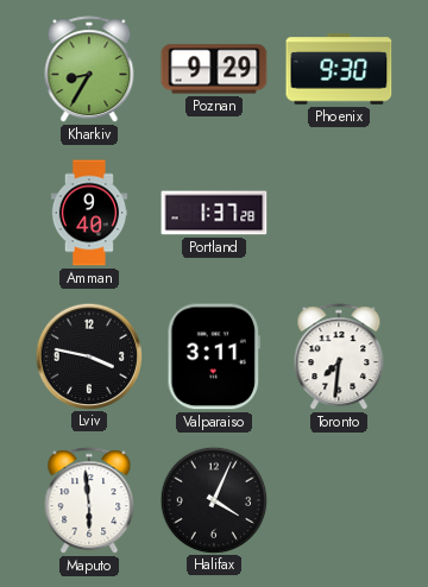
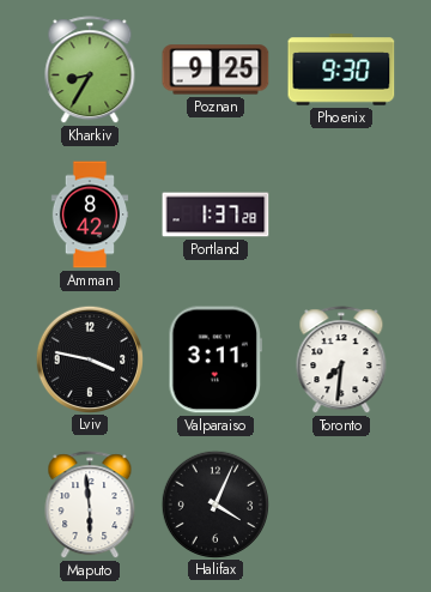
Poznan: 9:29 -> 9:25
Amman: 9:40 -> 8:42
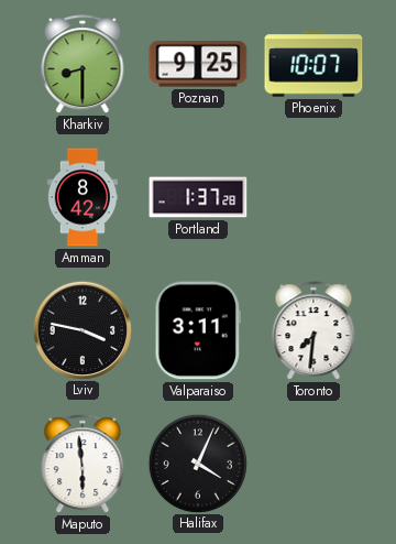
Kharkiv: 8:35 -> 8:30
Phoenix: 9:30 -> 10:07
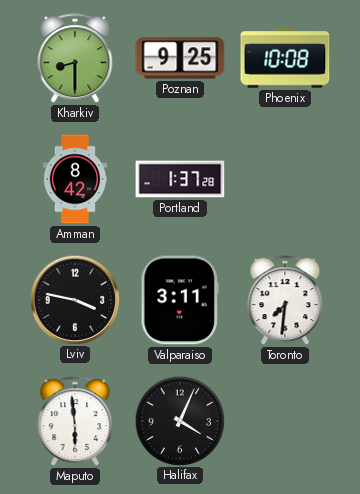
Phoenix: 10:07 -> 10:08
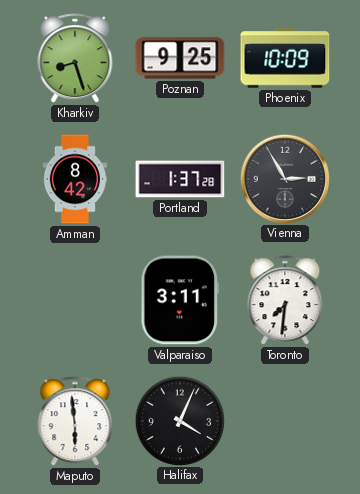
Kharkiv: 8:30 -> 8:27
Phoenix: 10:08 -> 10:09
Vienna: none -> 2:55
Lviv: 3:47 -> none
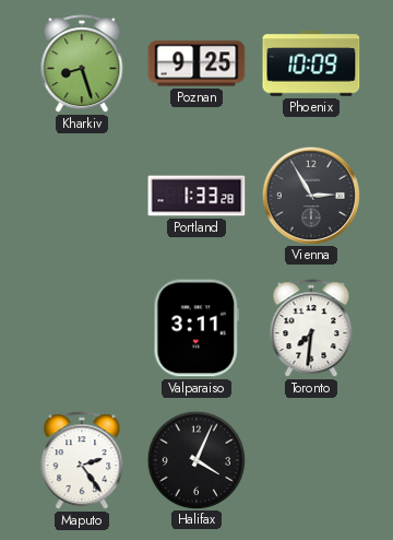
Amman: 8:42 -> none
Portland: 1:37 -> 1:33
Maputo: 5:59 -> 2:24
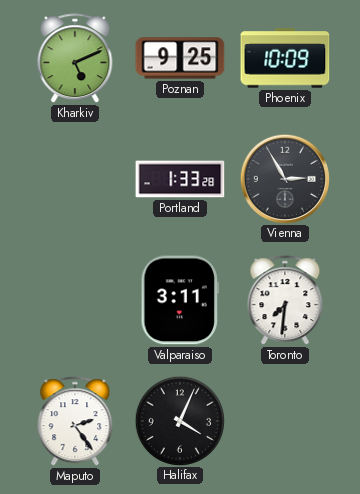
Kharkiv: 8:27 -> 5:11
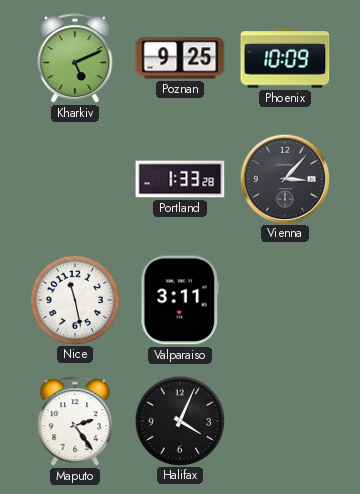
Vienna: 2:55 -> 3:07
Nice: none -> 11:28
Toronto: 7:31 -> none
